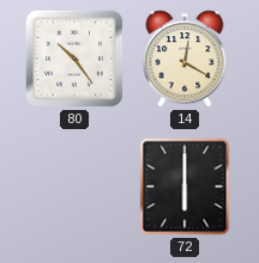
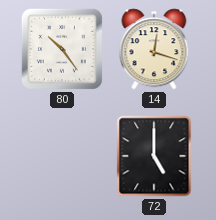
14: 12:20 -> 12:18
72: 6:00 -> 5:00
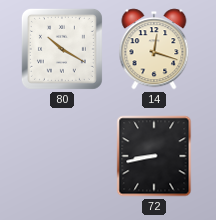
80: 10:24 -> 10:20
72: 5:00 -> 8:43
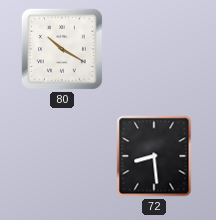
14: 12:18 -> none
72: 8:43 -> 8:29
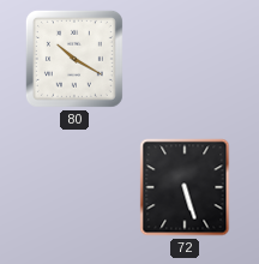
72: 8:29 -> 5:27
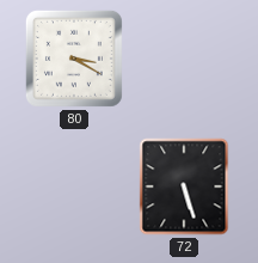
80: 10:20 -> 3:20
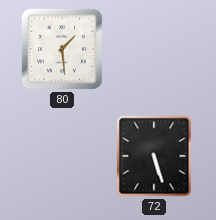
80: 3:20 -> 1:29
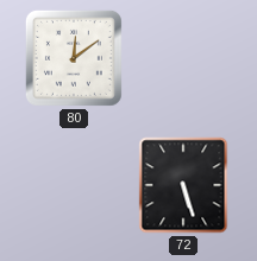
80: 1:29 -> 12:09
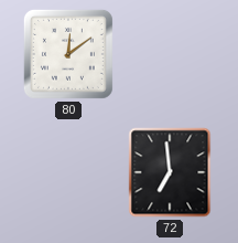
72: 5:27 -> 6:59
